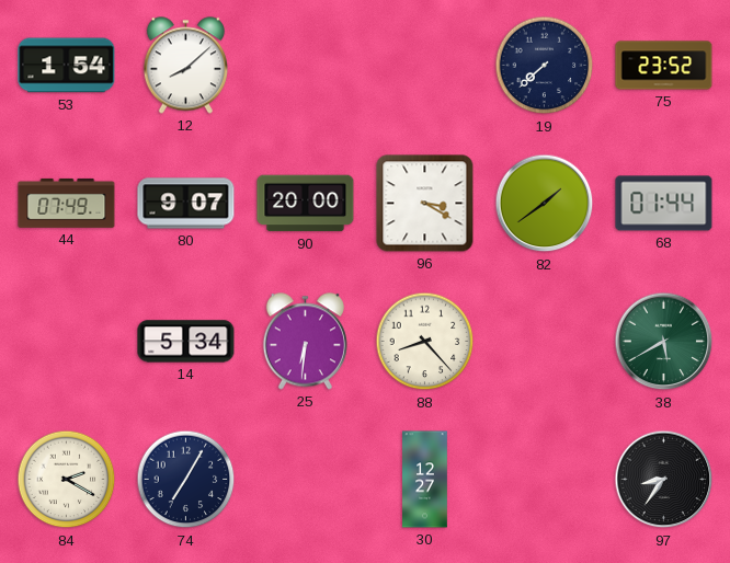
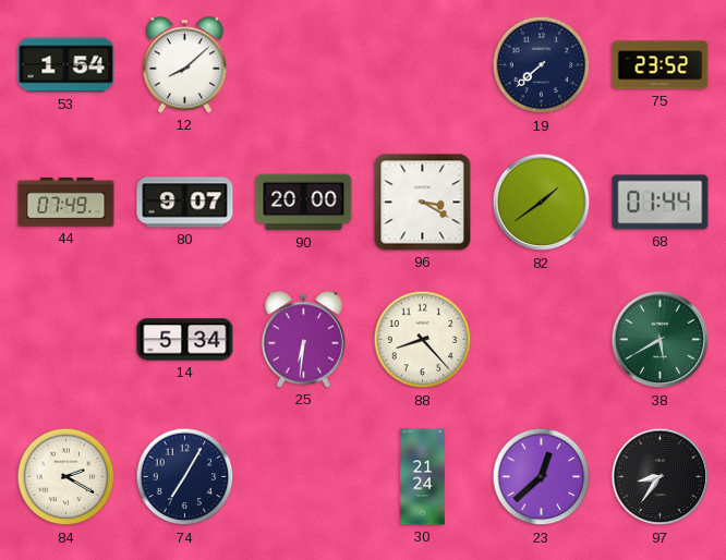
30: 12:27 -> 21:24
23: none -> 12:38
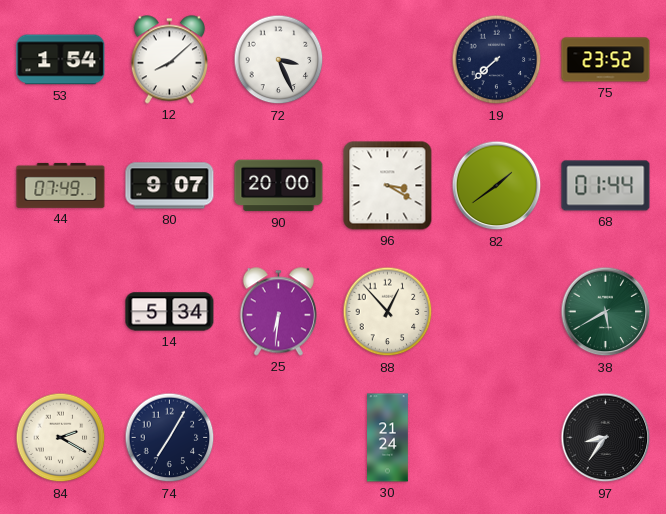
72: none -> 3:26
88: 8:23 -> 12:53
23: 12:38 -> none
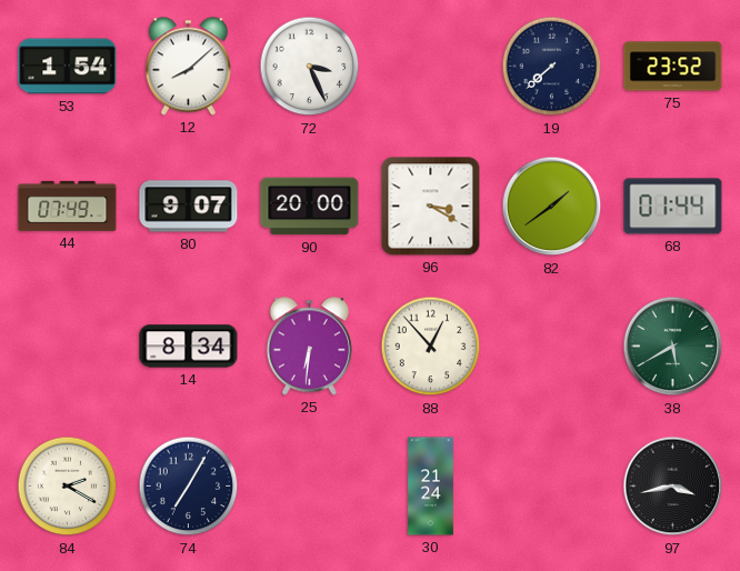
14: 5:34 -> 8:34
97: 8:36 -> 3:43
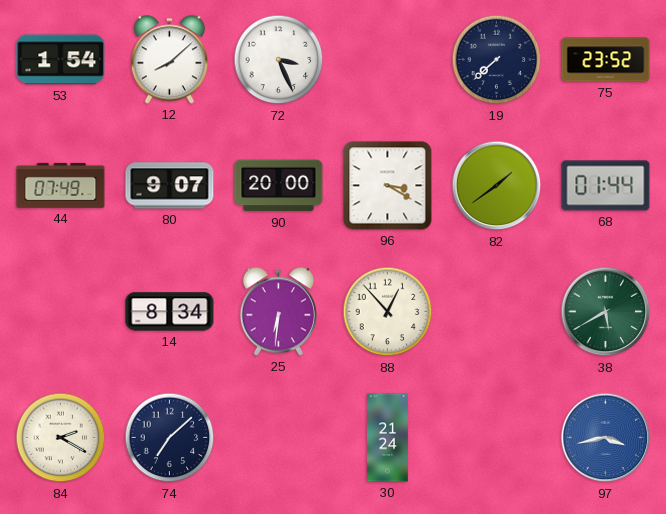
74: 7:05 -> 7:08
97 dial: black -> blue
